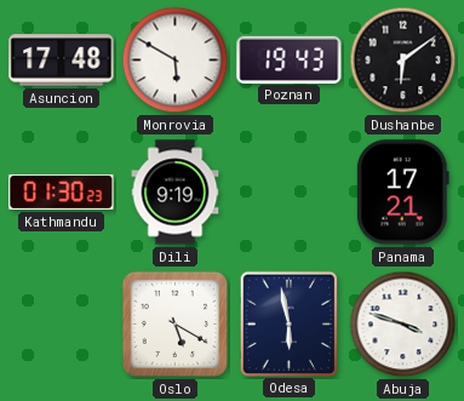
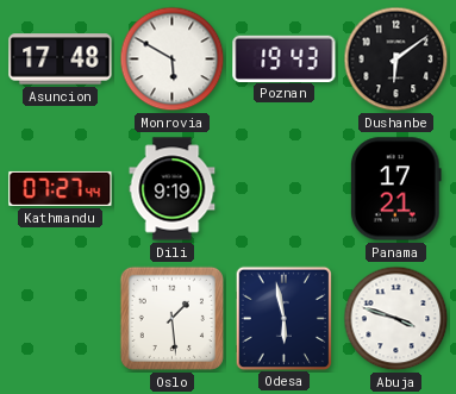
Kathmandu: 01:30 -> 07:27
Oslo: 5:20 -> 1:29
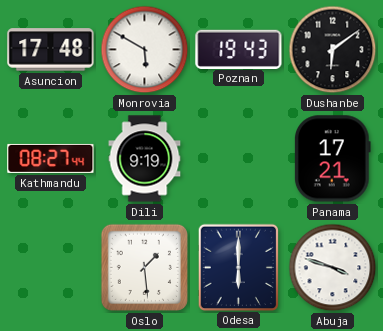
Kathmandu: 07:27 -> 08:27
Odesa: 5:58 -> 6:00
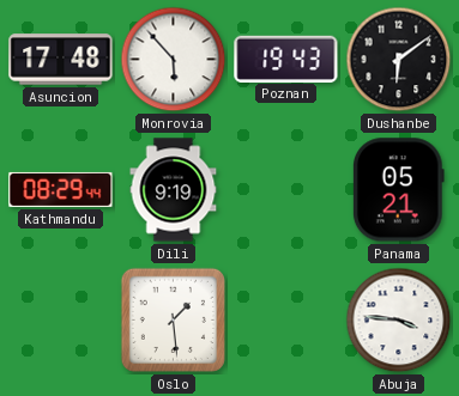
Monrovia: 5:50 -> 5:53
Kathmandu: 08:27 -> 08:29
Panama: 17:21 -> 05:21
Odesa: 6:00 -> none
Abuja: 3:48 -> 3:46
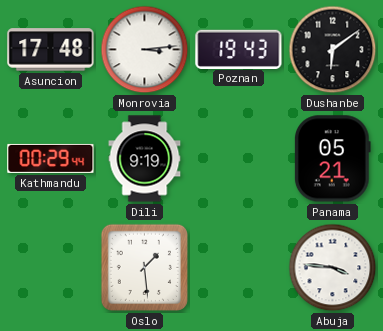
Monrovia: 5:53 -> 3:14
Kathmandu: 08:29 -> 00:29
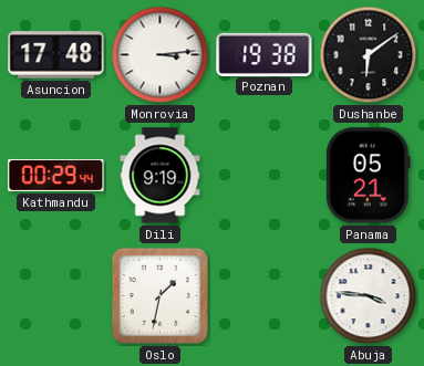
Poznan: 19:43 -> 19:38
Oslo: 1:29 -> 1:32
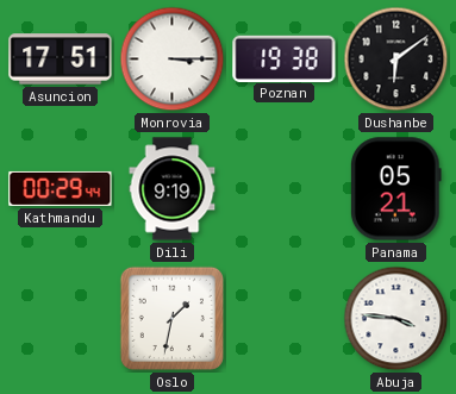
Asuncion: 17:48 -> 17:51
Monrovia: 3:14 -> 3:15
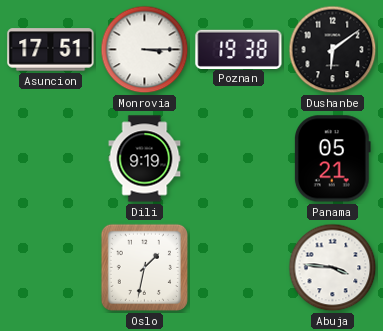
Kathmandu: 00:29 -> none
